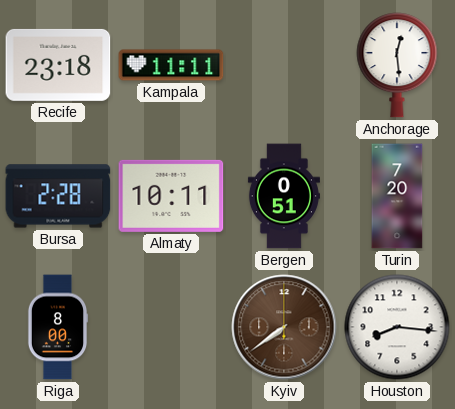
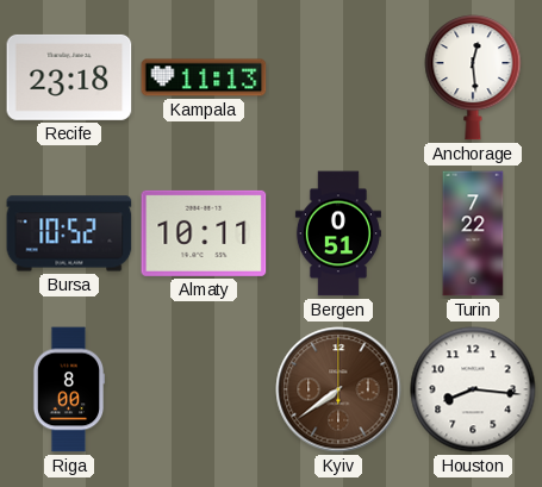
Kampala: 11:11 -> 11:13
Bursa: 2:28 -> 10:52
Turin: 7:20 -> 7:22
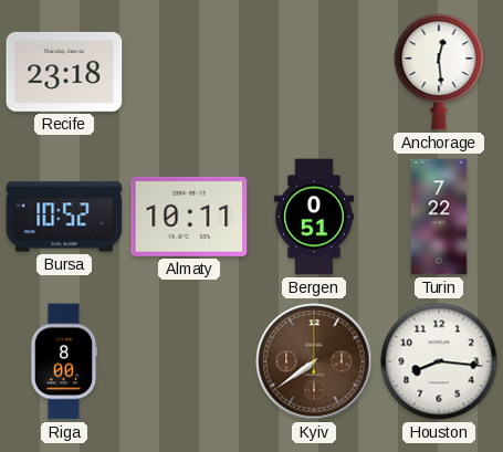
Kampala: 11:13 -> none
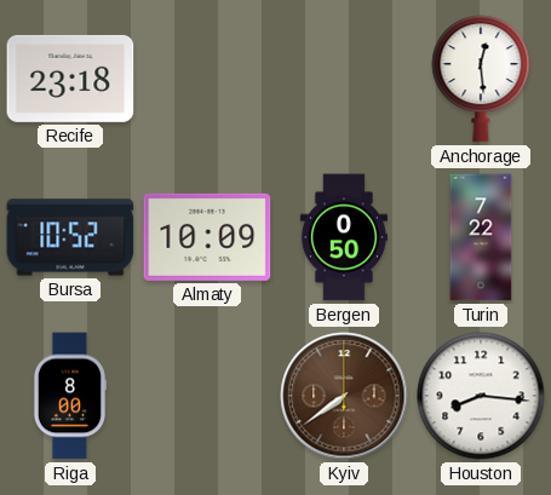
Almaty: 10:11 -> 10:09
Bergen: 0:51 -> 0:50
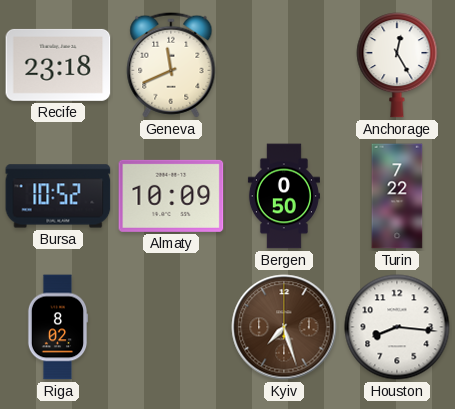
Geneva: none -> 11:41
Anchorage: 12:29 -> 12:25
Riga: 8:00 -> 8:02
Kyiv: 7:39 -> 7:27
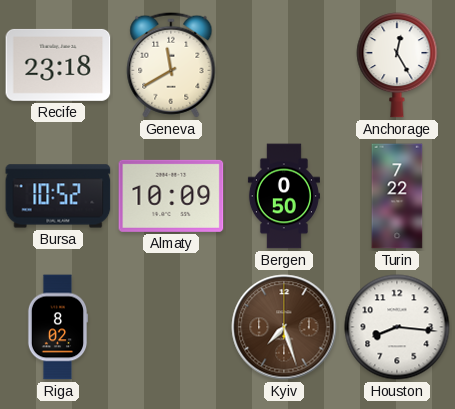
Geneva: 11:41 -> 11:40
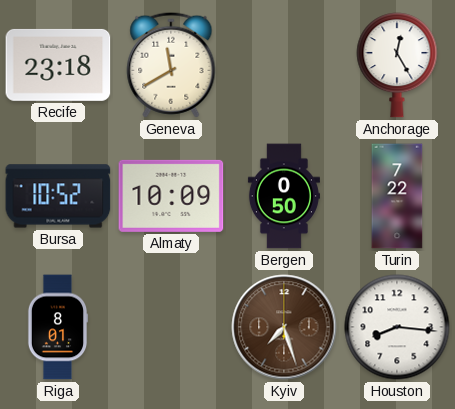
Riga: 8:02 -> 8:01
